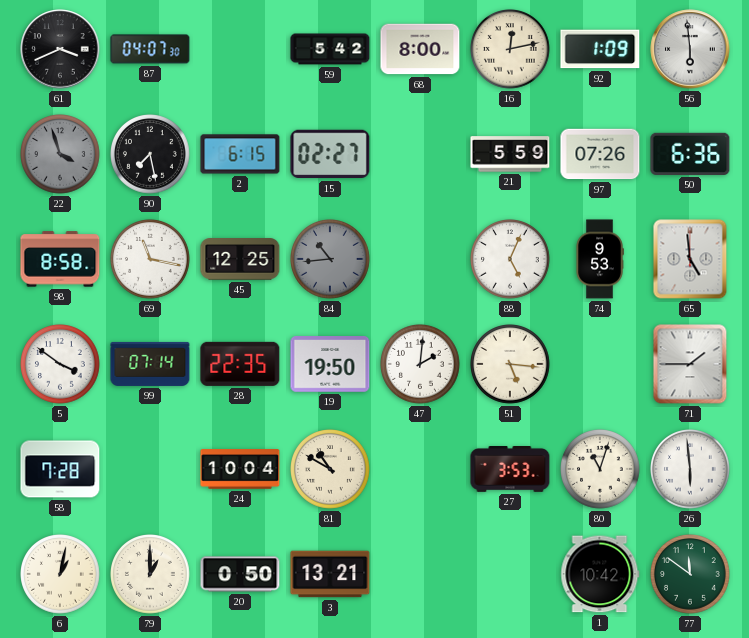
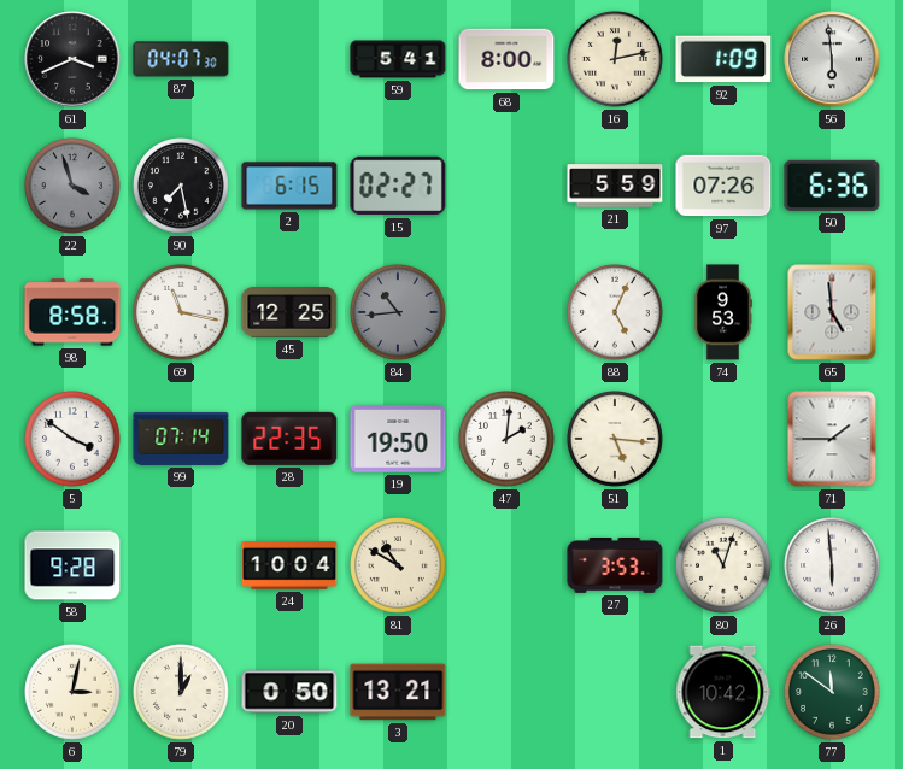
59: 5:42 -> 5:41
58: 7:28 -> 9:28
6: 1:02 -> 3:02
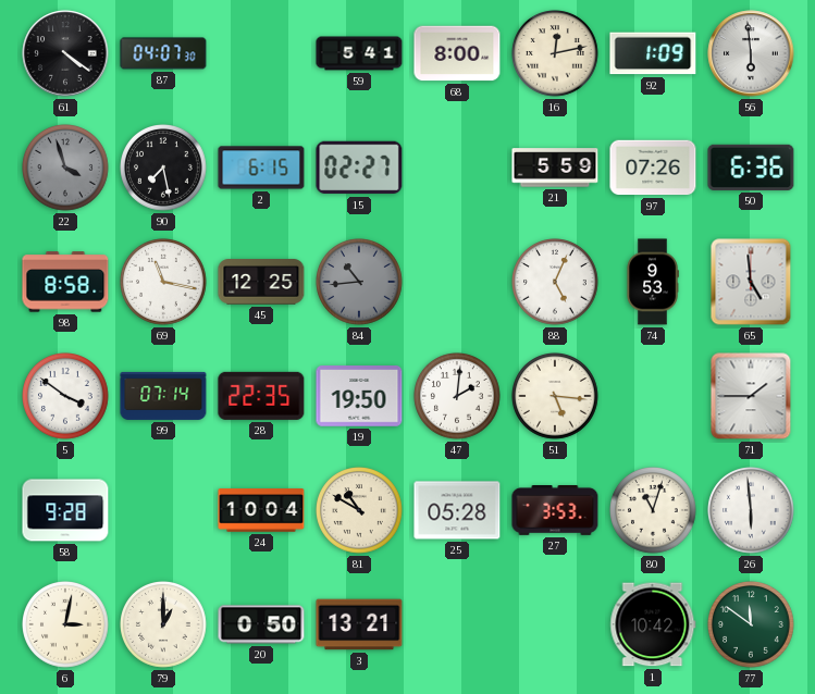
61: 3:41 -> 4:21
25: none -> 05:28
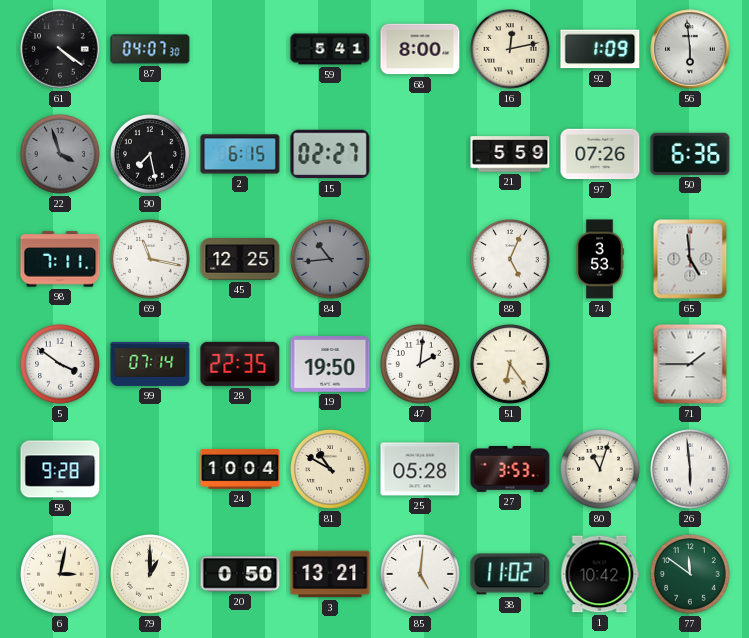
98: 8:58 -> 7:11
74: 9:53 -> 3:53
51: 5:16 -> 6:24
85: none -> 5:01
38: none -> 11:02
